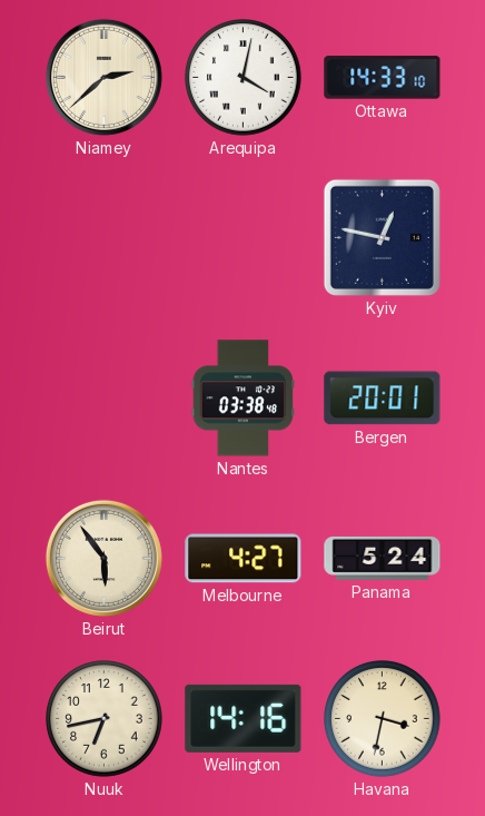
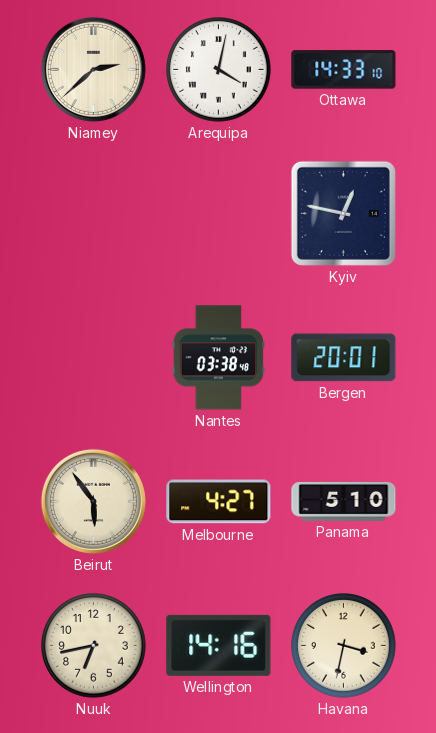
Panama: 5:24 -> 5:10
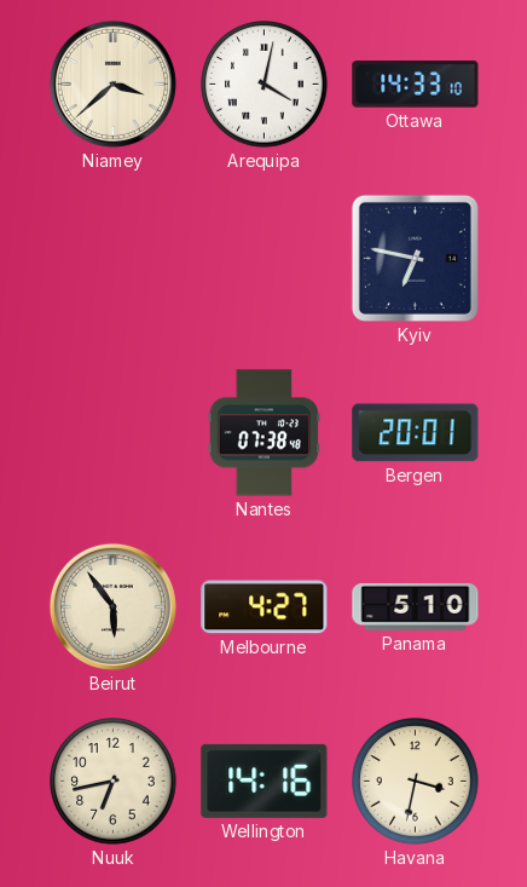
Niamey: 2:38 -> 3:38
Kyiv: 12:47 -> 6:47
Nantes: 03:38 -> 07:38
